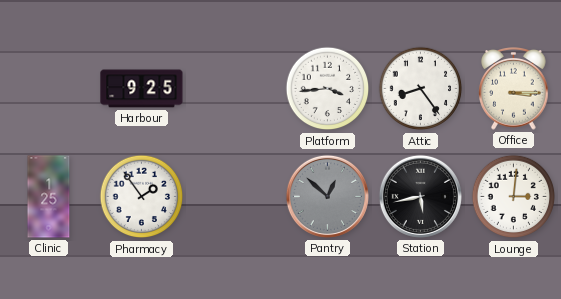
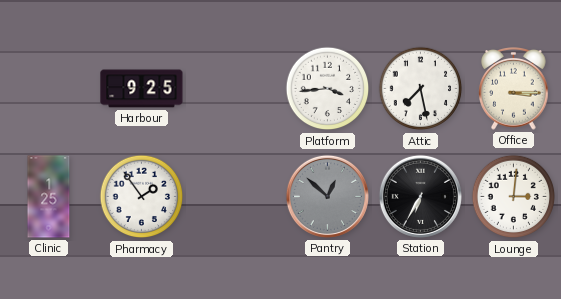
Attic: 8:24 -> 7:28
Station: 5:43 -> 6:35
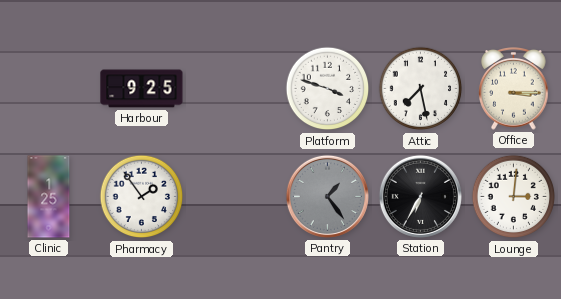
Platform: 3:44 -> 3:48
Pantry: 12:52 -> 1:24
